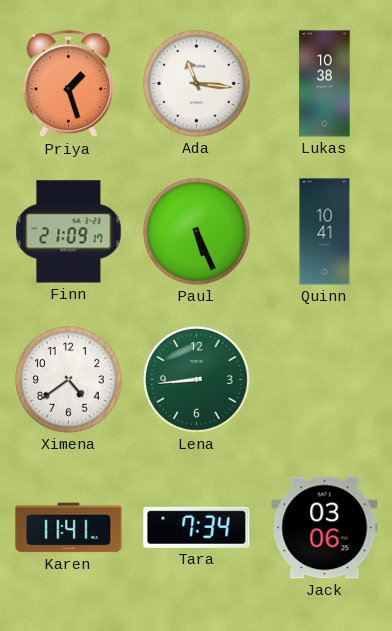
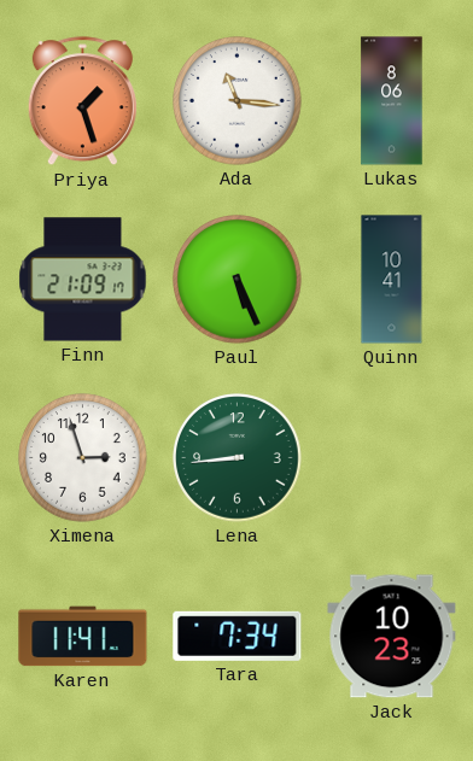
Lukas: 10:38 -> 8:06
Ximena: 4:39 -> 2:57
Jack: 03:06 -> 10:23
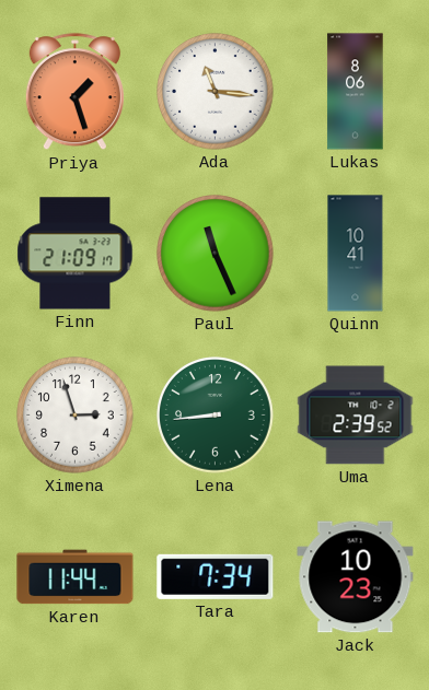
Paul: 5:26 -> 11:26
Uma: none -> 2:39
Karen: 11:41 -> 11:44
